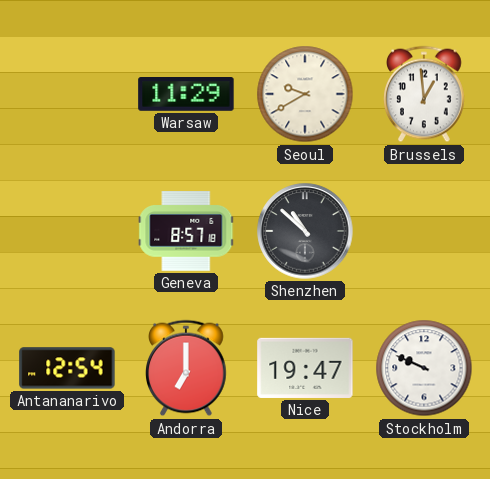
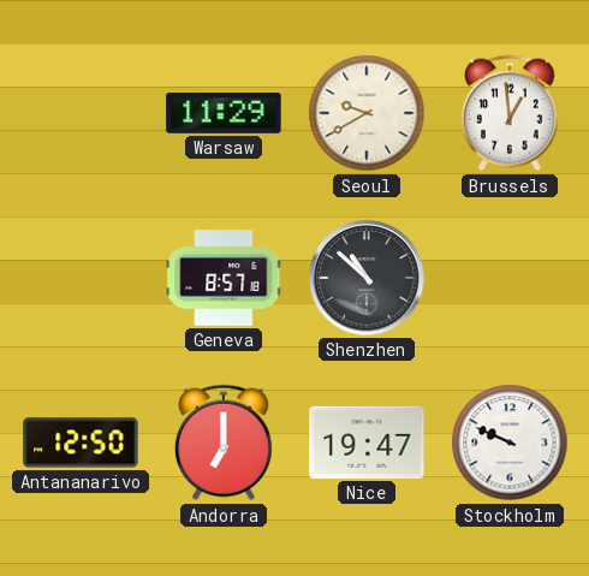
Antananarivo: 12:54 -> 12:50
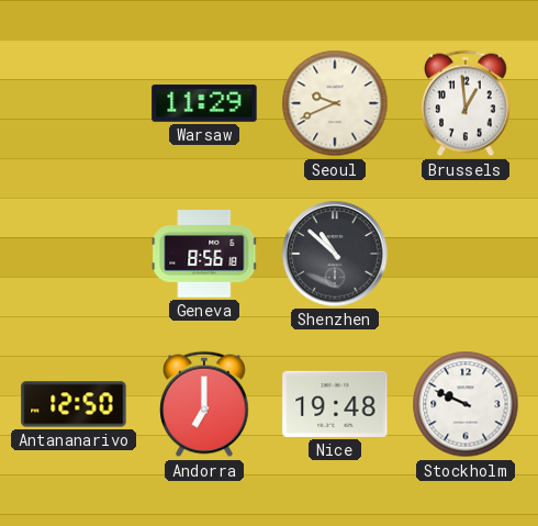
Seoul: 9:40 -> 9:41
Geneva: 8:57 -> 8:56
Nice: 19:47 -> 19:48
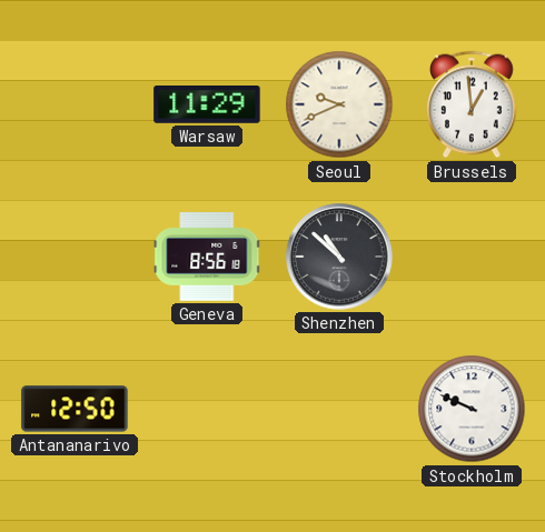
Andorra: 7:00 -> none
Nice: 19:48 -> none
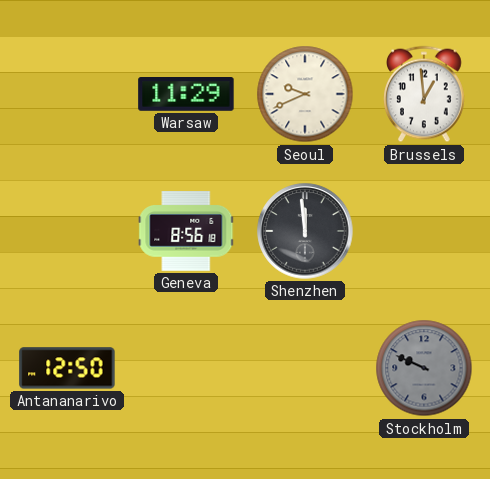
Shenzhen: 10:52 -> 11:59
Stockholm dial: white -> grey
